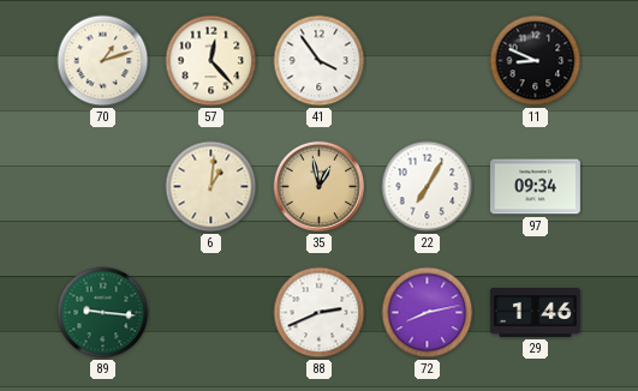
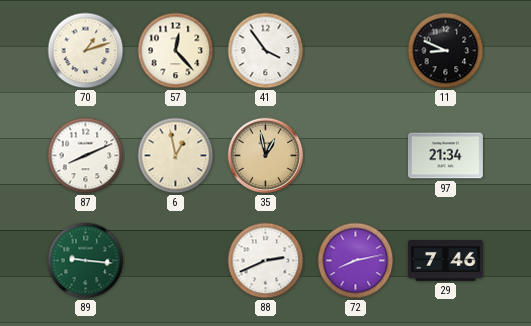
87: none -> 8:11
6: 1:01 -> 12:58
22: 7:05 -> none
97: 09:34 -> 21:34
29: 1:46 -> 7:46
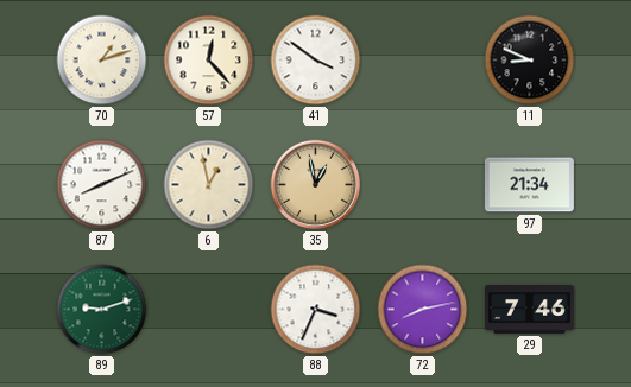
41: 3:54 -> 3:51
89: 9:16 -> 9:12
88: 2:41 -> 3:34
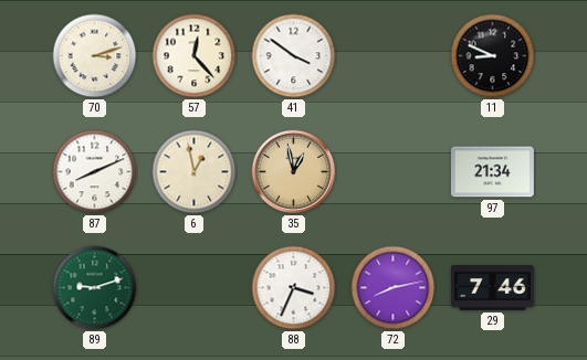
70: 1:12 -> 3:12
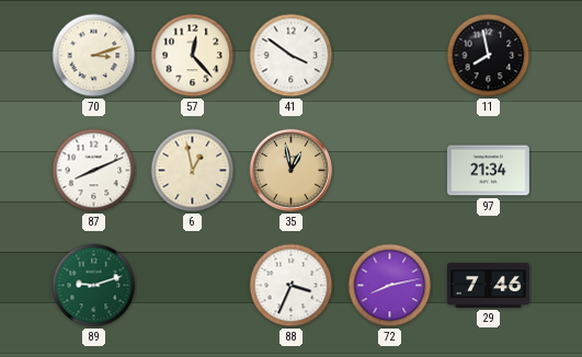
11: 8:49 -> 7:58
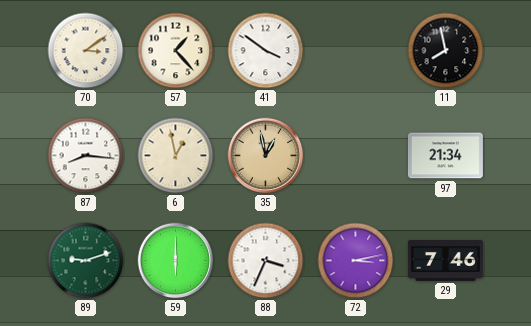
70: 3:12 -> 3:09
57: 12:23 -> 1:23
87: 8:11 -> 8:16
59: none -> 6:00
72: 8:13 -> 3:13
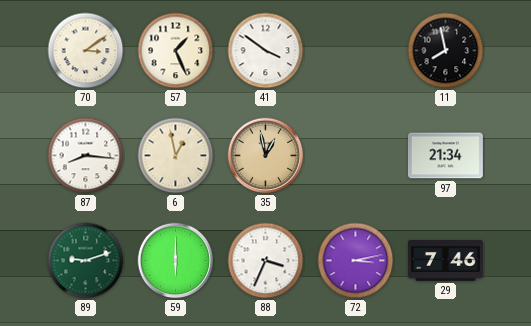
57: 1:23 -> 1:26
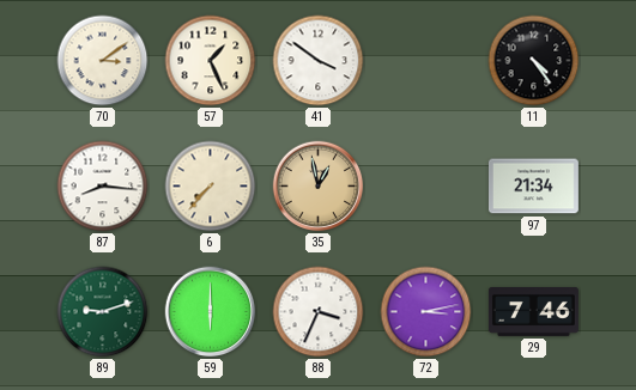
11: 7:58 -> 4:24
6: 12:58 -> 7:37
